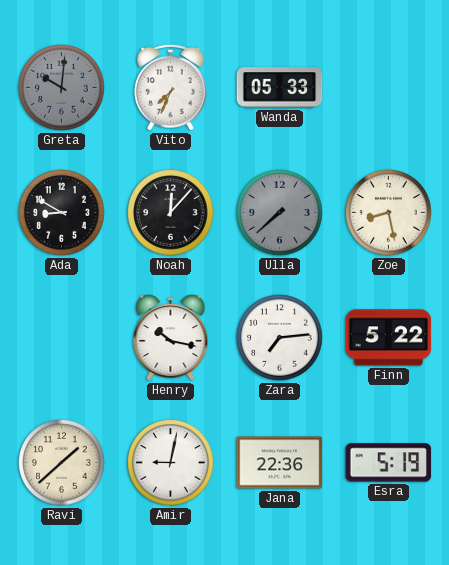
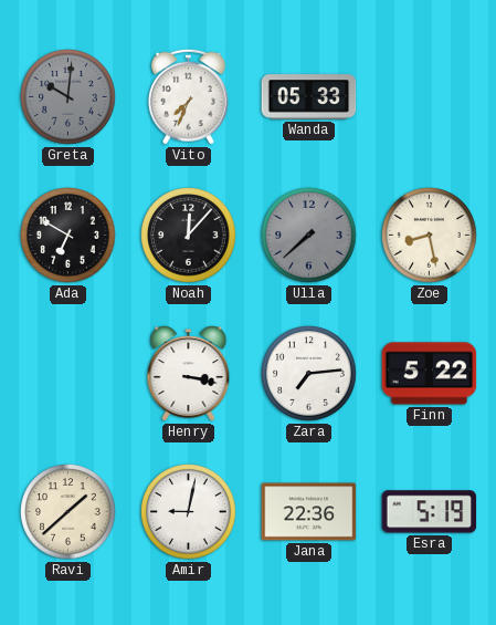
Ada: 8:50 -> 6:50
Henry: 10:17 -> 3:17
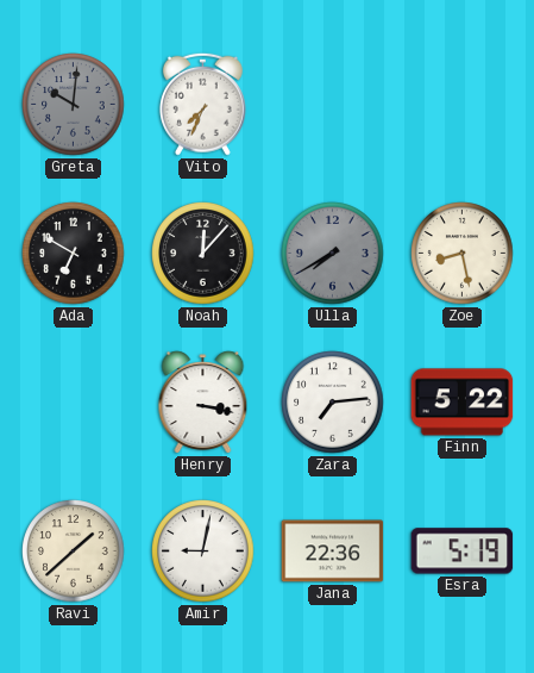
Wanda: 05:33 -> none
Ulla: 7:38 -> 7:40
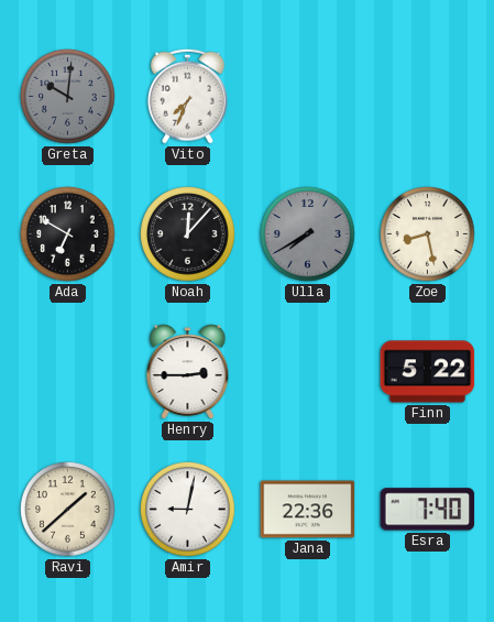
Henry: 3:17 -> 2:45
Zara: 7:14 -> none
Esra: 5:19 -> 7:40
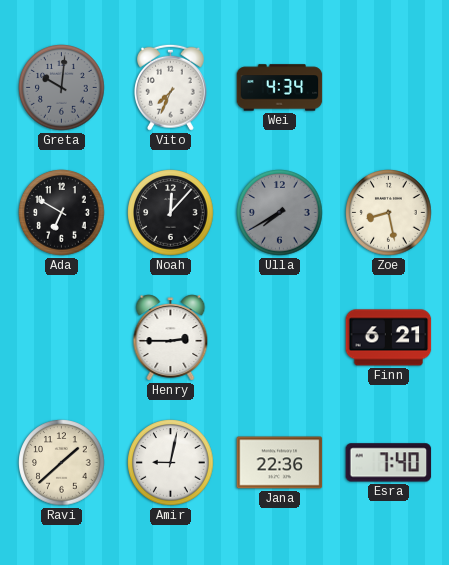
Wei: none -> 4:34
Finn: 5:22 -> 6:21
